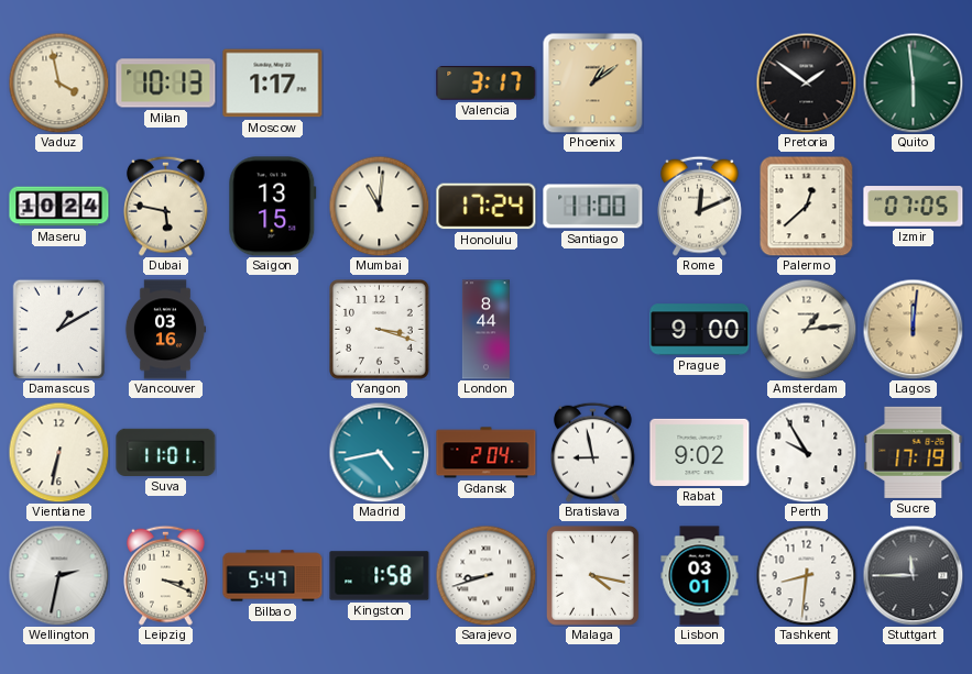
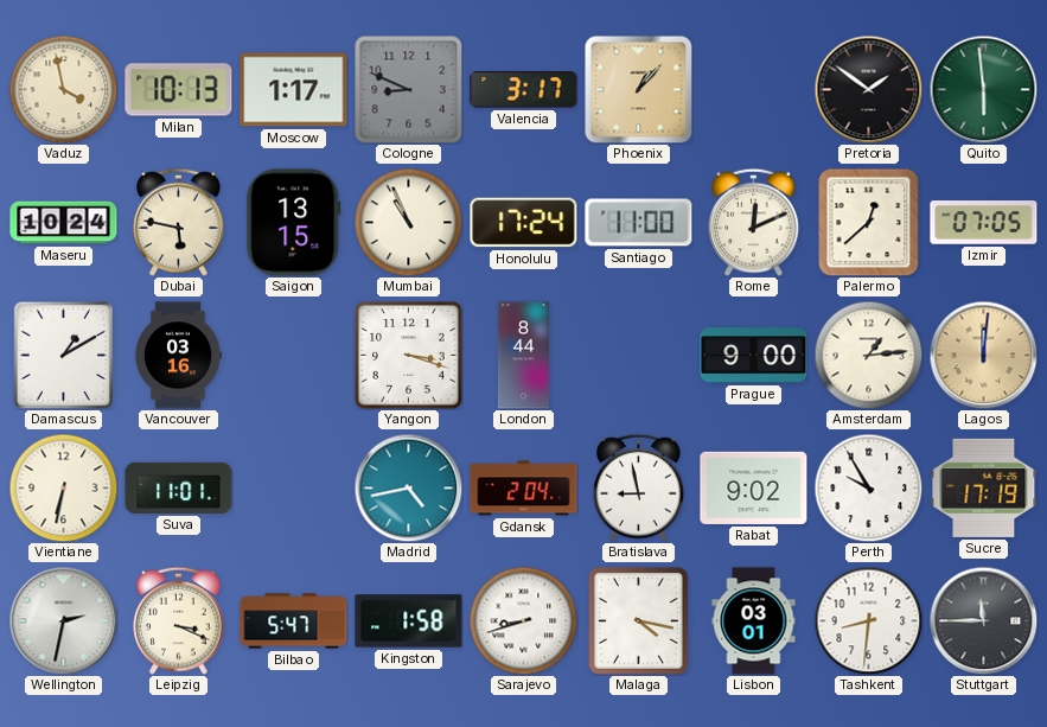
Cologne: none -> 8:49
Phoenix: 1:09 -> 1:07
Mumbai: 11:01 -> 10:56
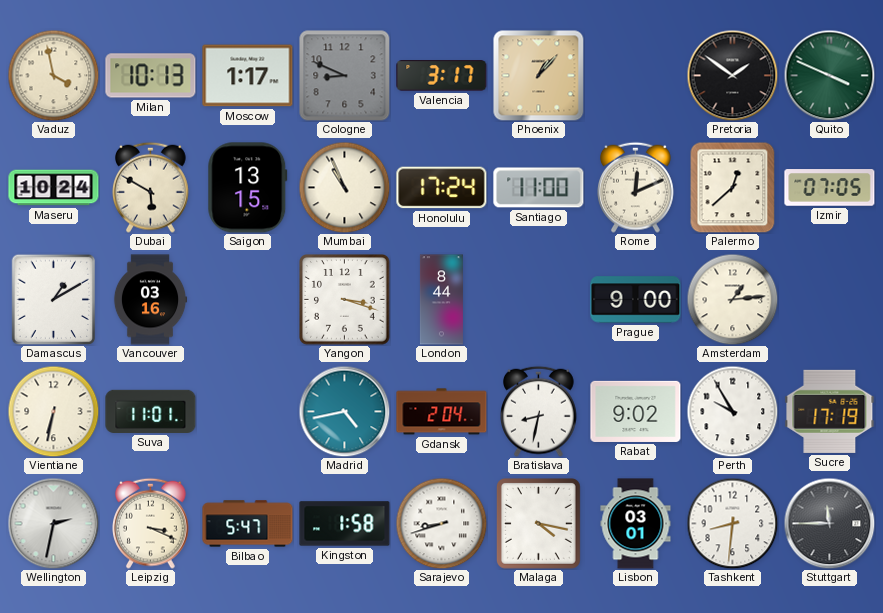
Quito: 5:59 -> 3:49
Dubai: 5:47 -> 5:50
Lagos: 12:01 -> none
Bratislava: 8:58 -> 8:32
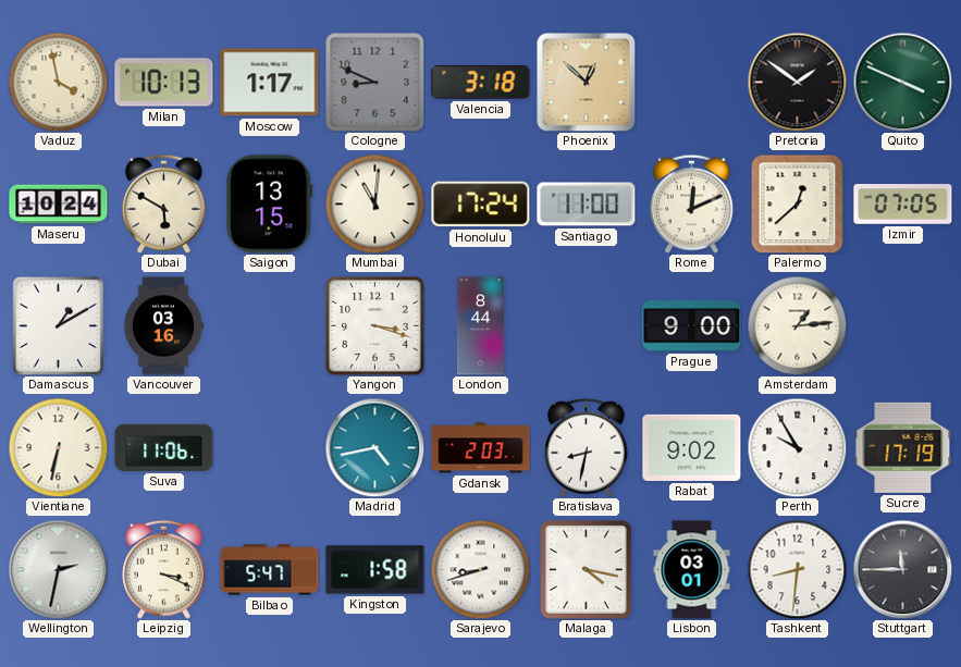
Valencia: 3:17 -> 3:18
Phoenix: 1:07 -> 12:52
Mumbai: 10:56 -> 11:01
Suva: 11:01 -> 11:06
Gdansk: 2:04 -> 2:03
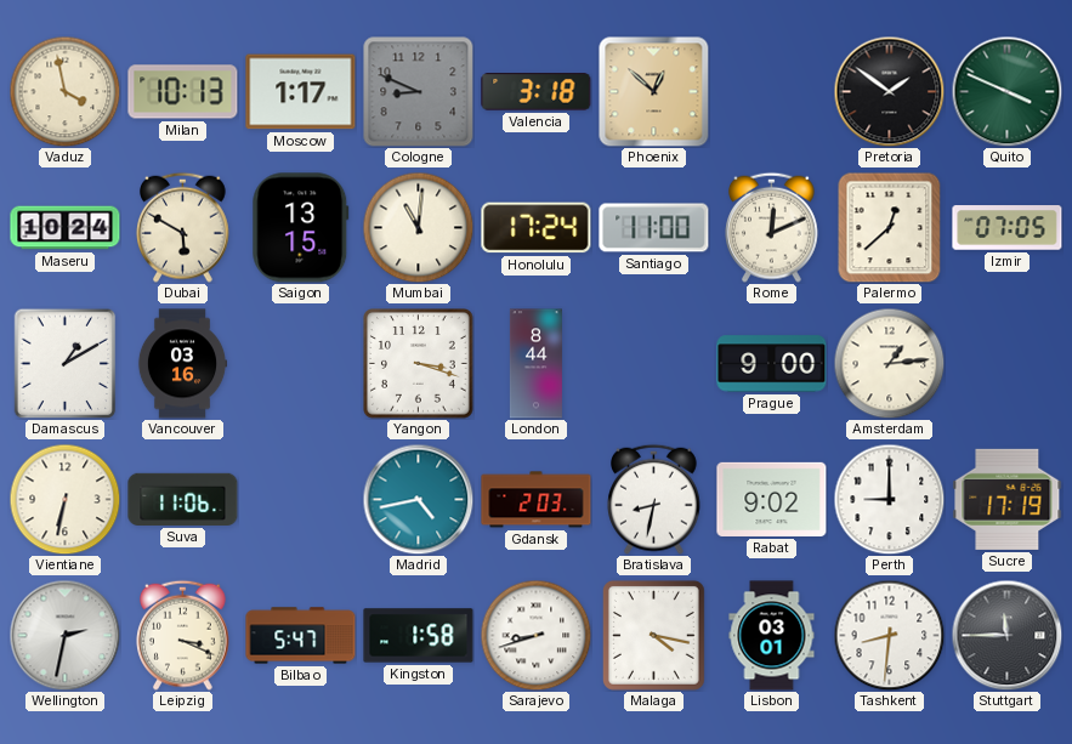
Perth: 9:55 -> 9:00
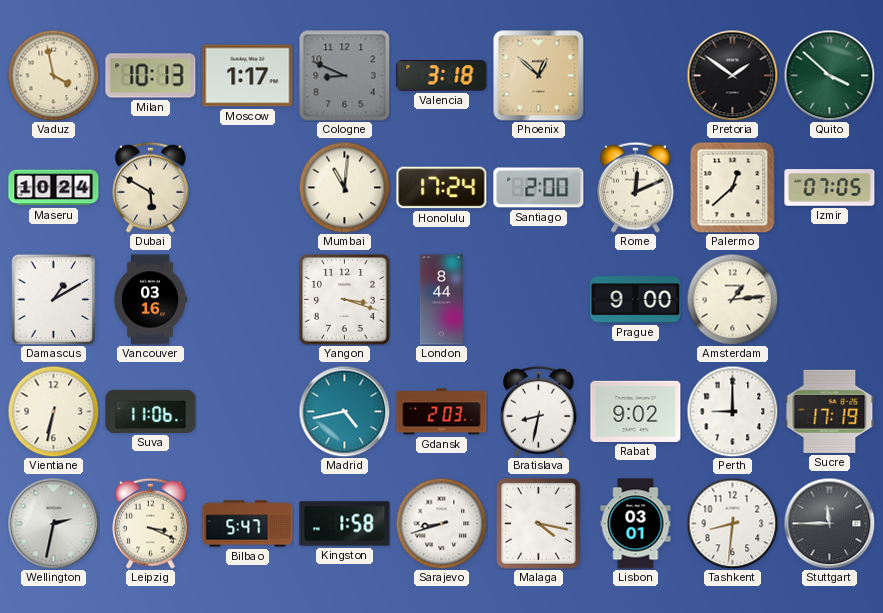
Quito: 3:49 -> 3:52
Saigon: 13:15 -> none
Santiago: 11:00 -> 2:00
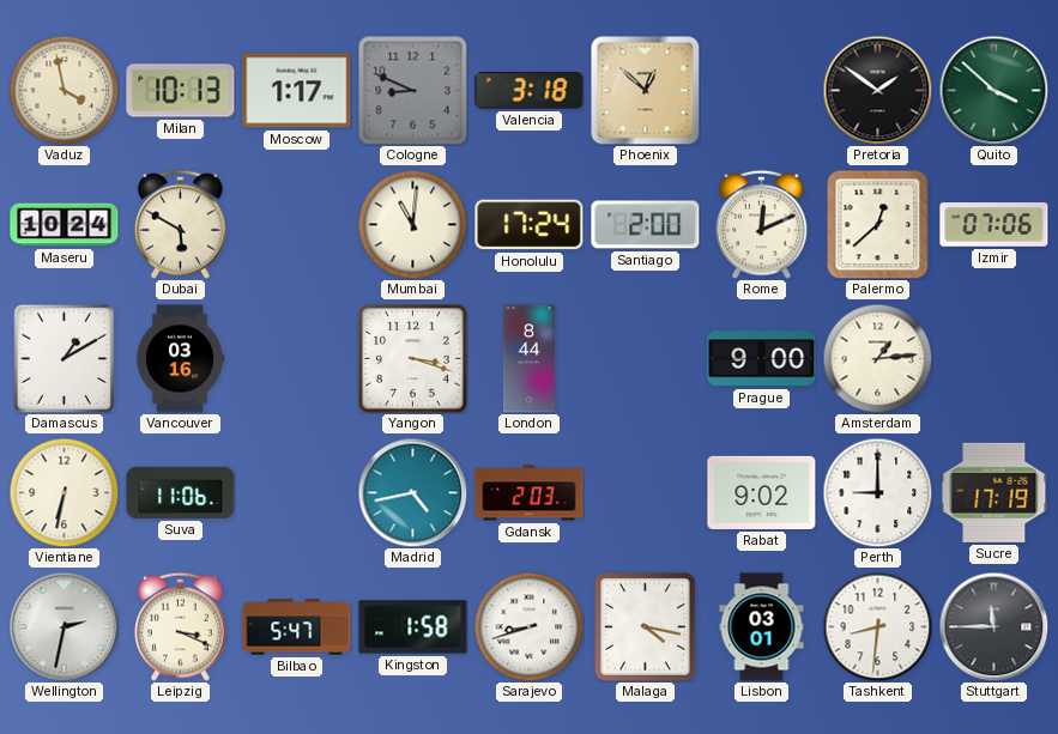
Izmir: 07:05 -> 07:06
Bratislava: 8:32 -> none
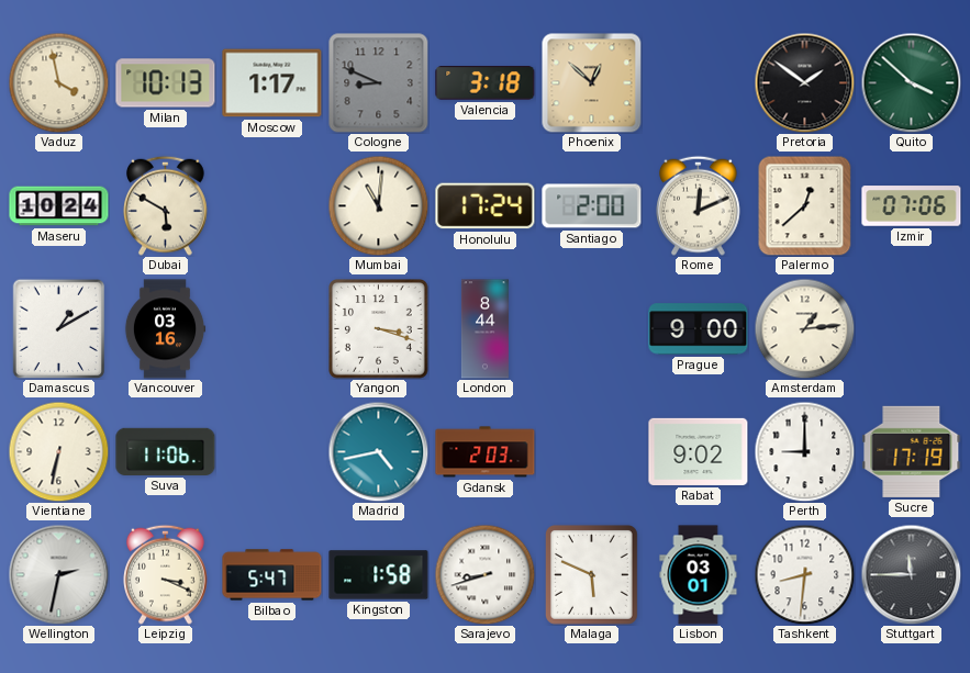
Malaga: 4:17 -> 5:49
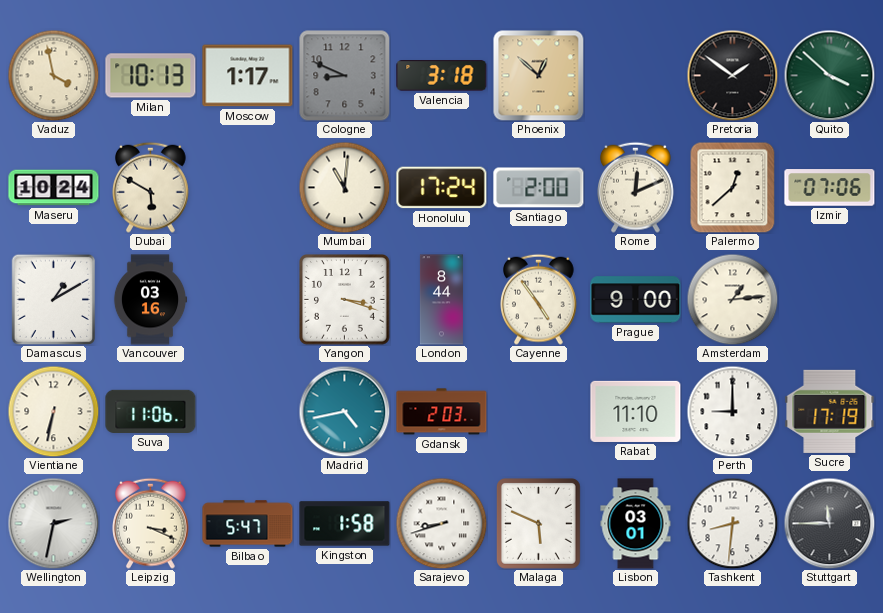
Cayenne: none -> 4:54
Rabat: 9:02 -> 11:10
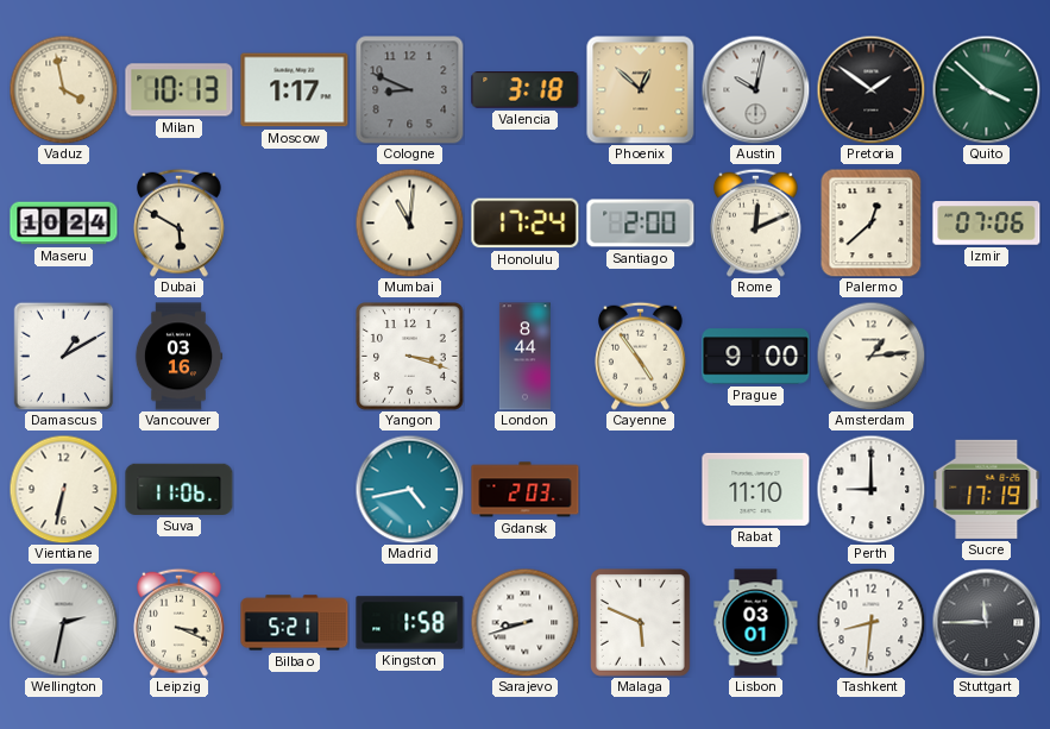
Austin: none -> 10:02
Bilbao: 5:47 -> 5:21
